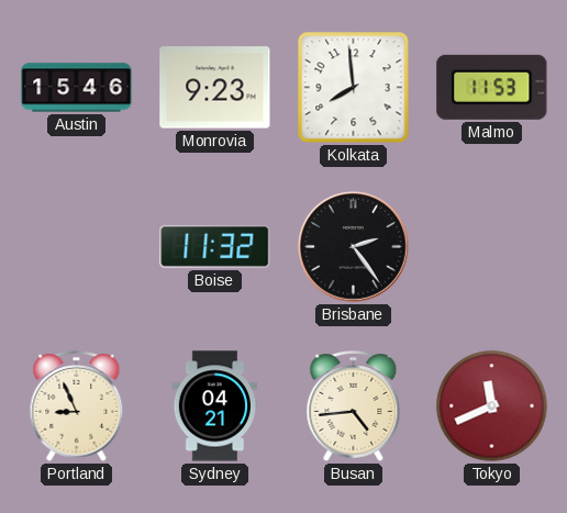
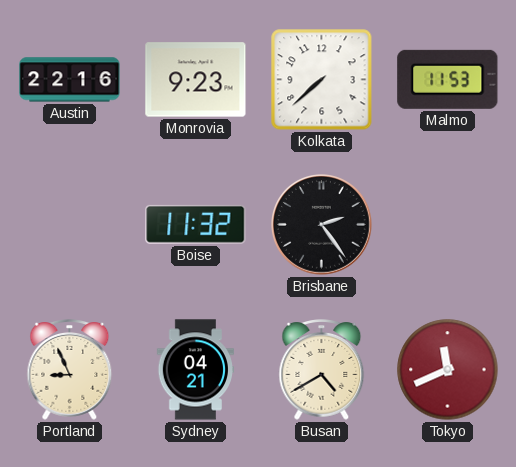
Austin: 15:46 -> 22:16
Kolkata: 7:59 -> 7:38
Busan: 4:44 -> 4:40
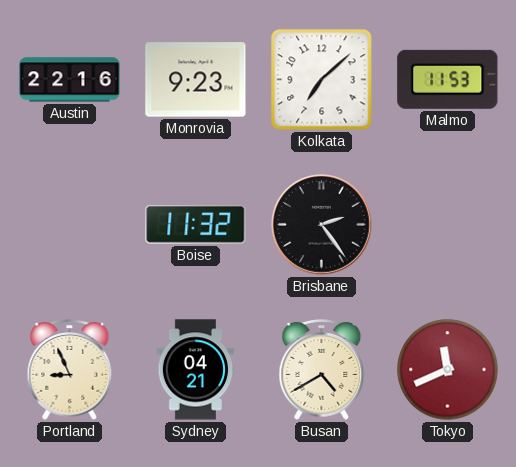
Kolkata: 7:38 -> 7:08
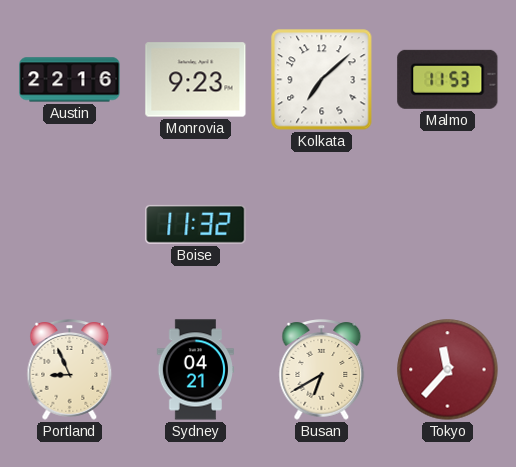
Brisbane: 2:24 -> none
Busan: 4:40 -> 6:40
Tokyo: 11:41 -> 11:37
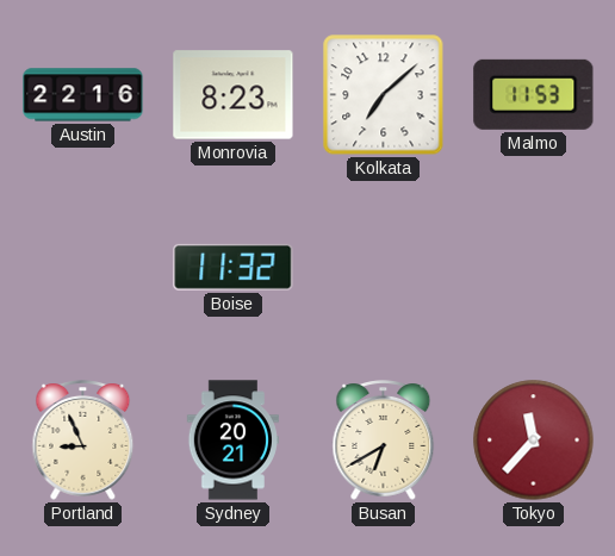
Monrovia: 9:23 -> 8:23
Sydney: 04:21 -> 20:21
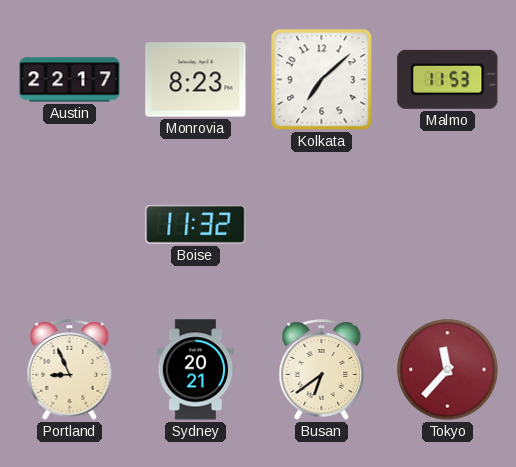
Austin: 22:16 -> 22:17
Busan: 6:40 -> 6:39
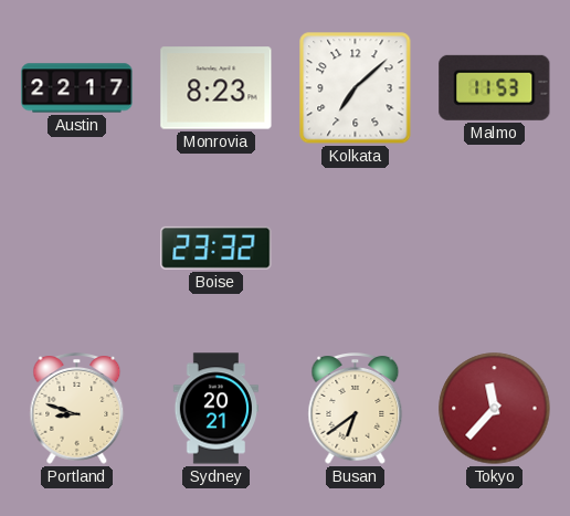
Boise: 11:32 -> 23:32
Portland: 8:56 -> 8:48
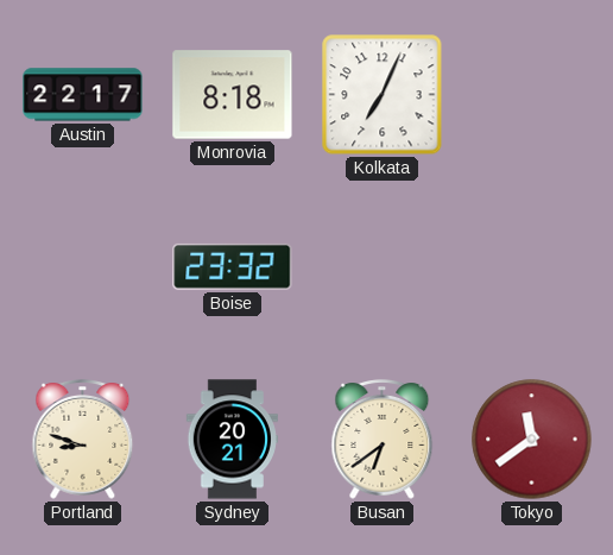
Monrovia: 8:23 -> 8:18
Kolkata: 7:08 -> 7:04
Malmo: 11:53 -> none
Tokyo: 11:37 -> 11:39
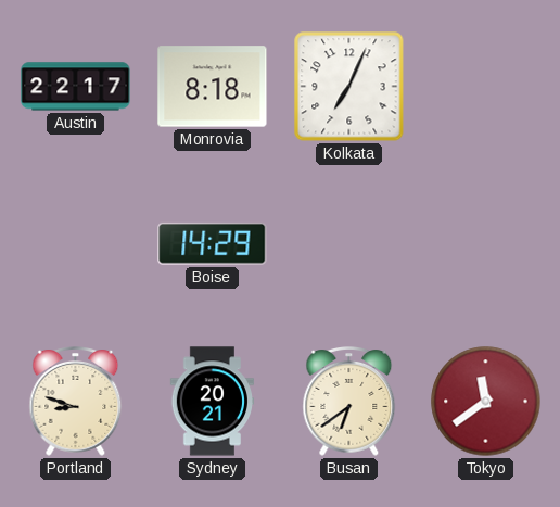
Boise: 23:32 -> 14:29
